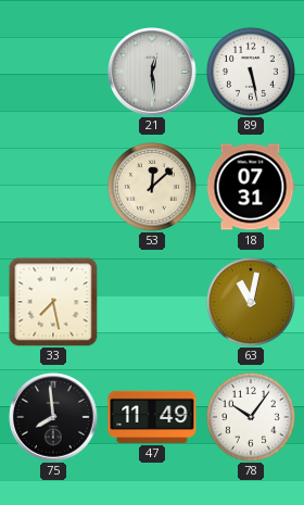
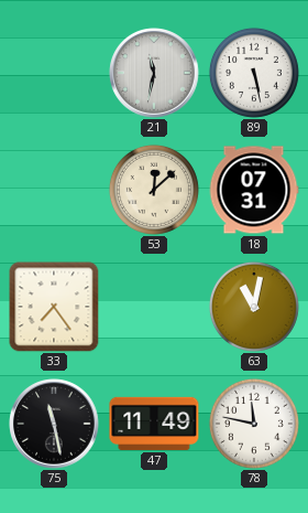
21: 12:29 -> 11:32
33: 7:28 -> 7:24
75: 7:59 -> 11:28
78: 10:06 -> 11:47
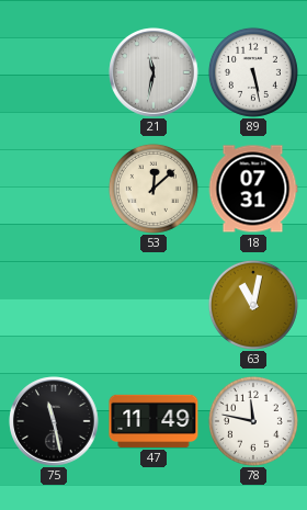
33: 7:24 -> none
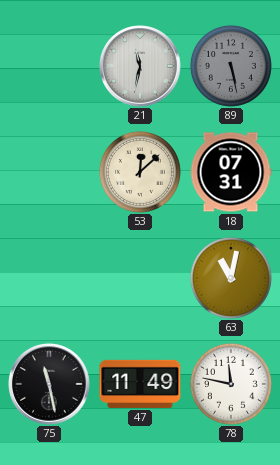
89 dial: white -> grey
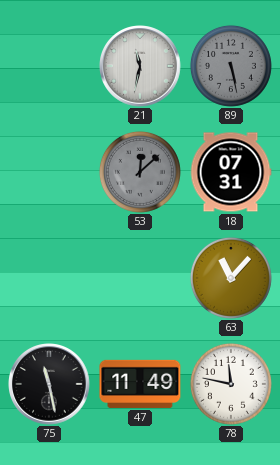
53 dial: cream -> grey
63: 11:02 -> 11:07
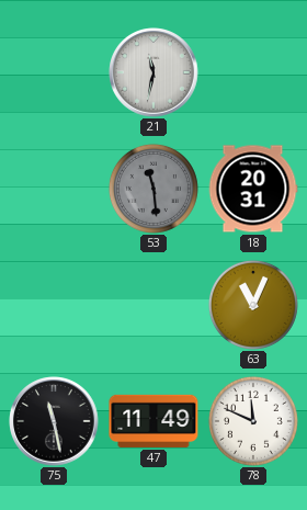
89: 5:28 -> none
53: 12:08 -> 11:29
18: 07:31 -> 20:31
63: 11:07 -> 11:04
78: 11:47 -> 11:49
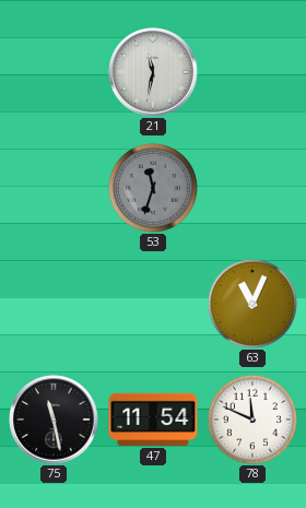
53: 11:29 -> 11:33
18: 20:31 -> none
47: 11:49 -> 11:54
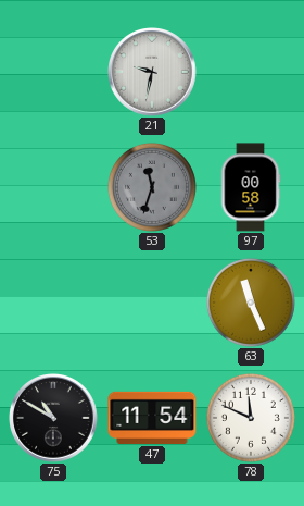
21: 11:32 -> 9:32
97: none -> 00:58
63: 11:04 -> 11:26
75: 11:28 -> 10:50
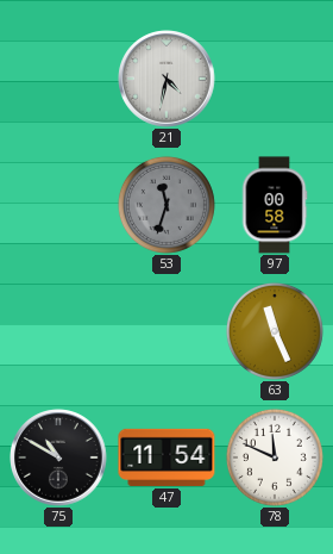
21: 9:32 -> 4:32
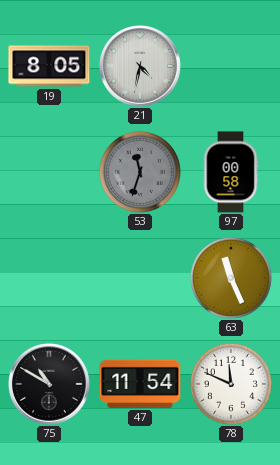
19: none -> 8:05
